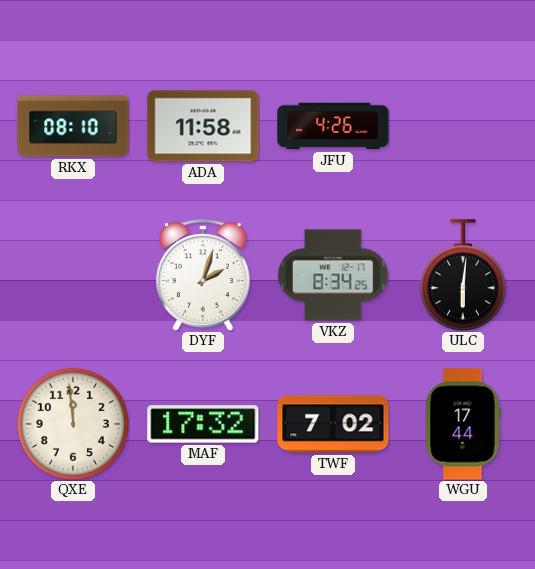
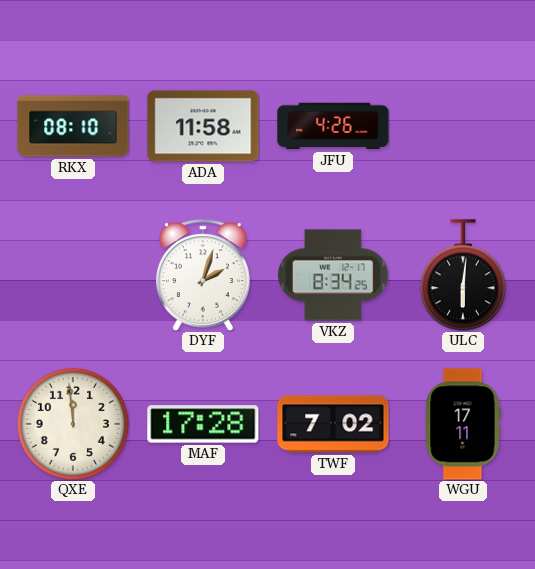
MAF: 17:32 -> 17:28
WGU: 17:44 -> 17:11
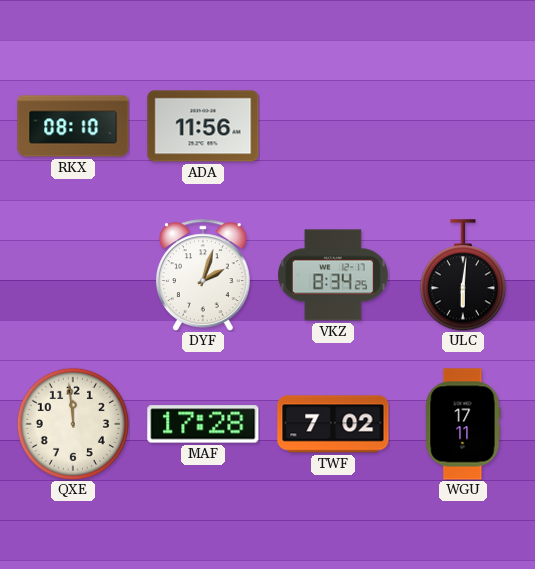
ADA: 11:58 -> 11:56
JFU: 4:26 -> none
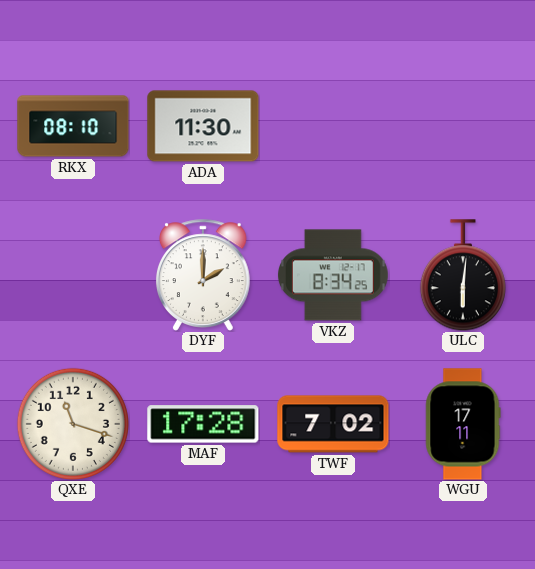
ADA: 11:56 -> 11:30
DYF: 2:03 -> 2:00
QXE: 11:59 -> 11:18
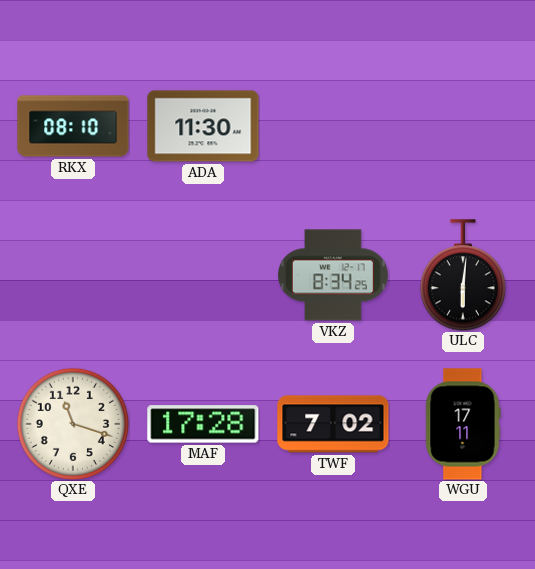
DYF: 2:00 -> none
